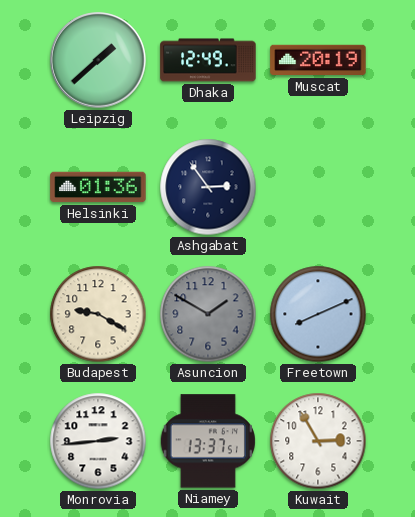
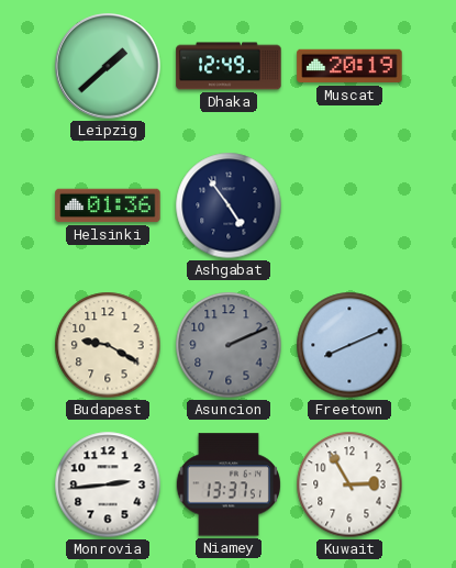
Ashgabat: 2:54 -> 4:54
Asuncion: 1:50 -> 2:11
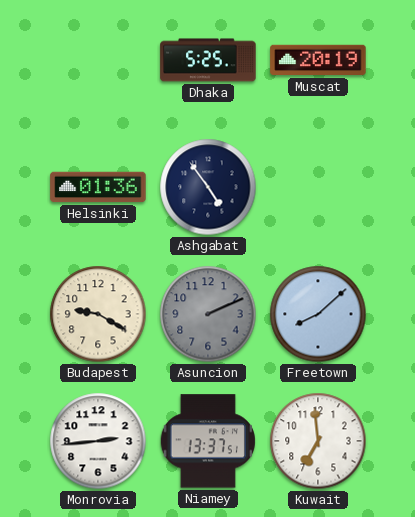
Leipzig: 1:38 -> none
Dhaka: 12:49 -> 5:25
Freetown: 8:11 -> 8:08
Kuwait: 2:55 -> 6:59
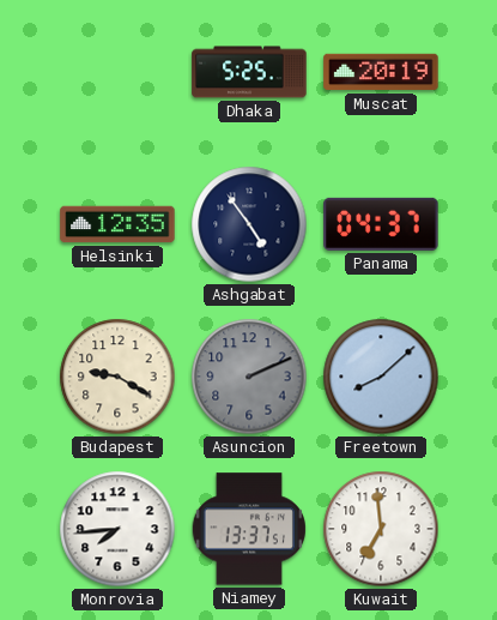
Helsinki: 01:36 -> 12:35
Panama: none -> 04:37
Monrovia: 2:44 -> 7:44
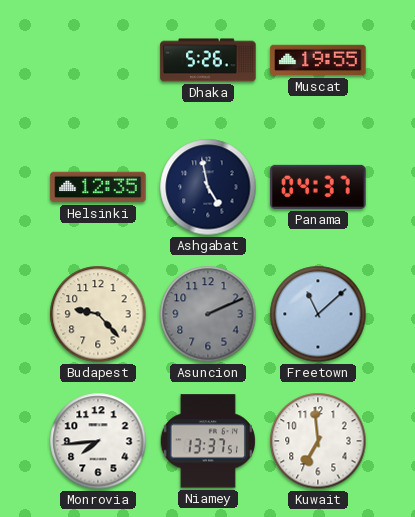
Dhaka: 5:25 -> 5:26
Muscat: 20:19 -> 19:55
Ashgabat: 4:54 -> 4:58
Budapest: 9:20 -> 9:23
Freetown: 8:08 -> 11:08
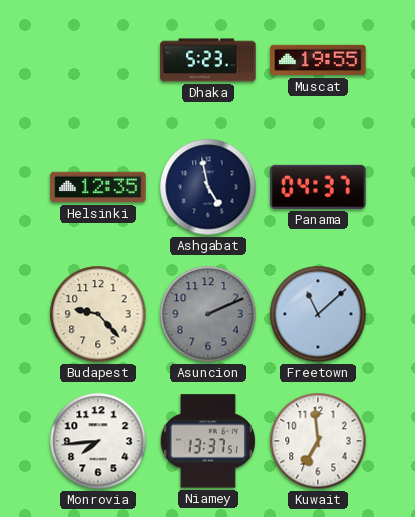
Dhaka: 5:26 -> 5:23
